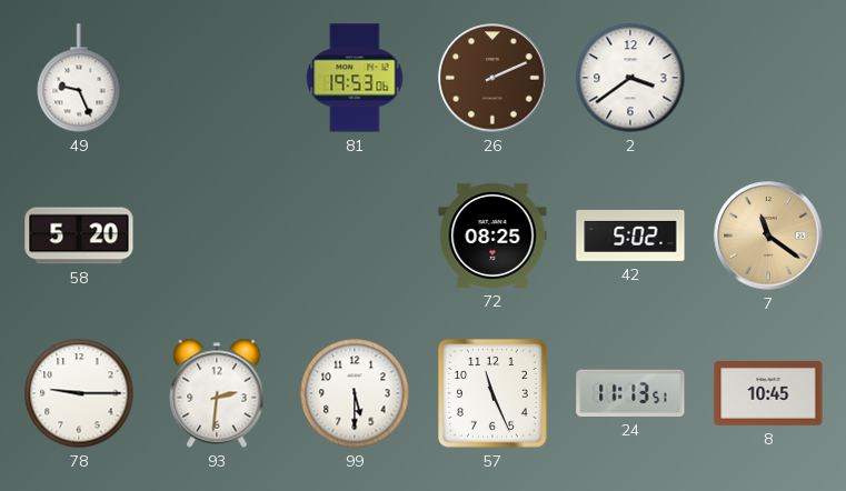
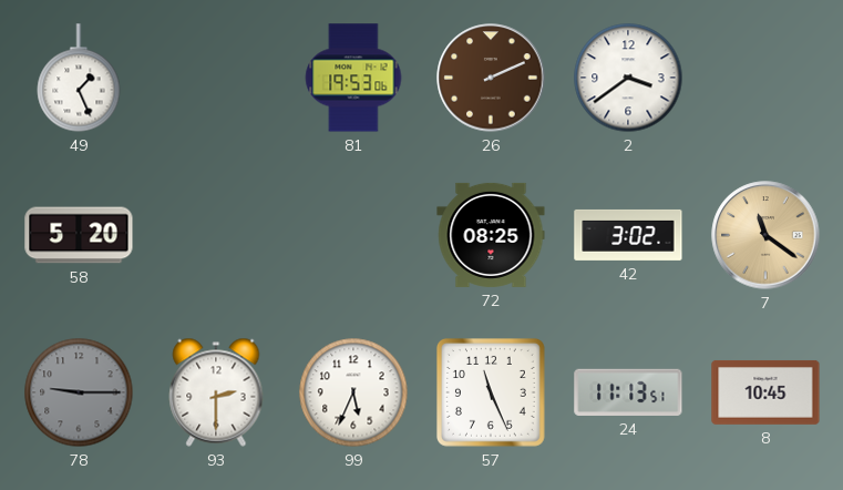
49: 9:26 -> 1:26
42: 5:02 -> 3:02
78 dial: white -> grey
93: 2:31 -> 2:30
99: 5:30 -> 5:34
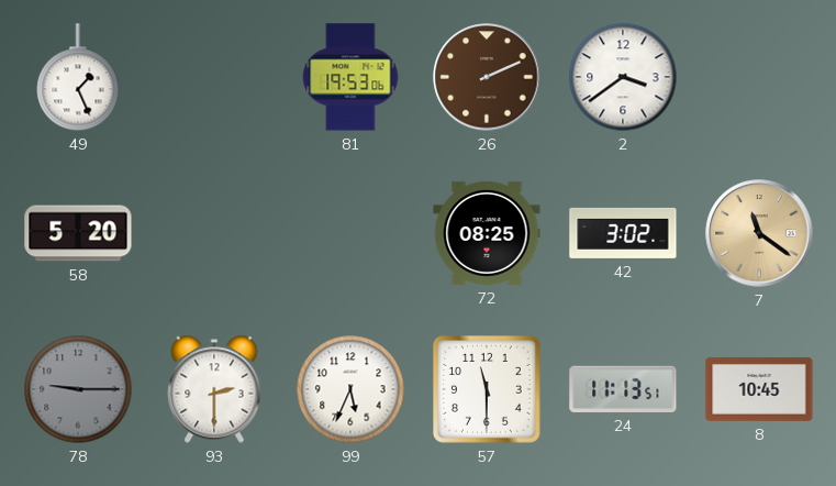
57: 11:26 -> 11:30
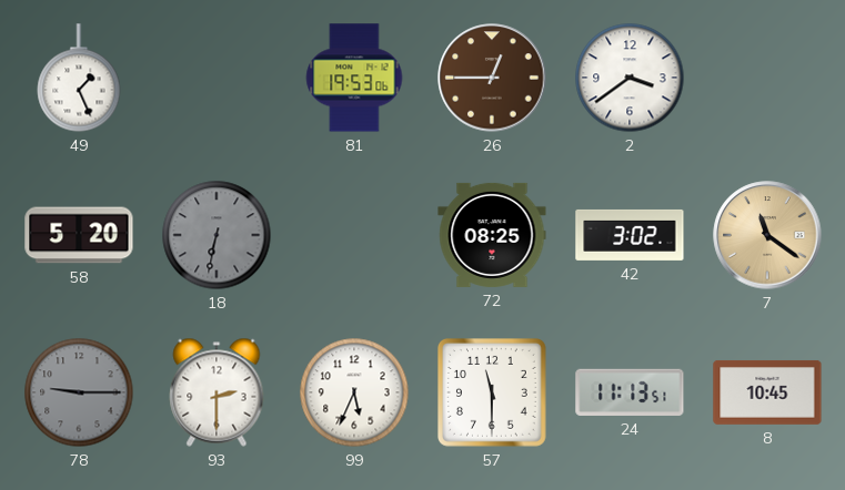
26: 2:11 -> 12:45
18: none -> 6:32
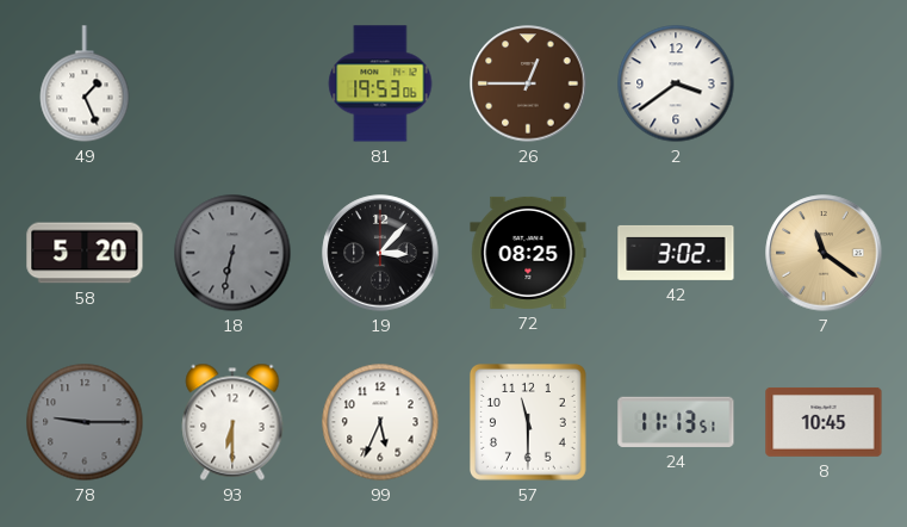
19: none -> 3:07
93: 2:30 -> 6:30
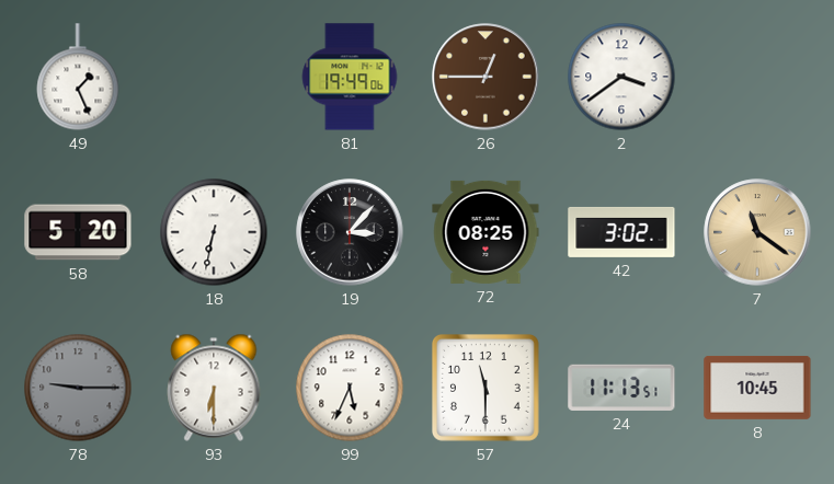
81: 19:53 -> 19:49
18 dial: grey -> white
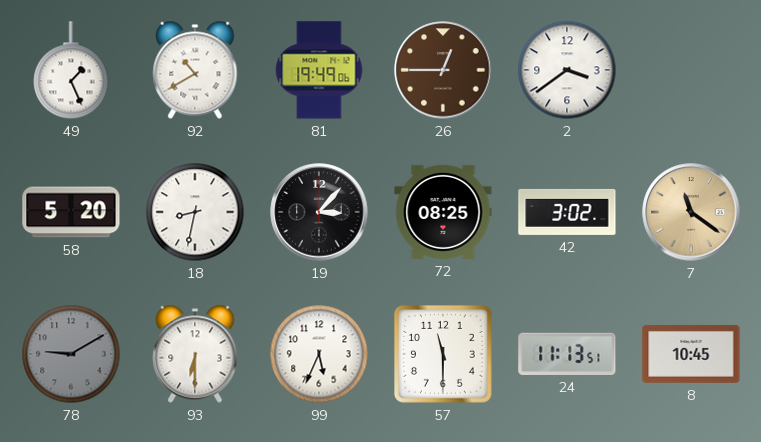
92: none -> 10:40
18: 6:32 -> 8:32
78: 9:15 -> 9:10
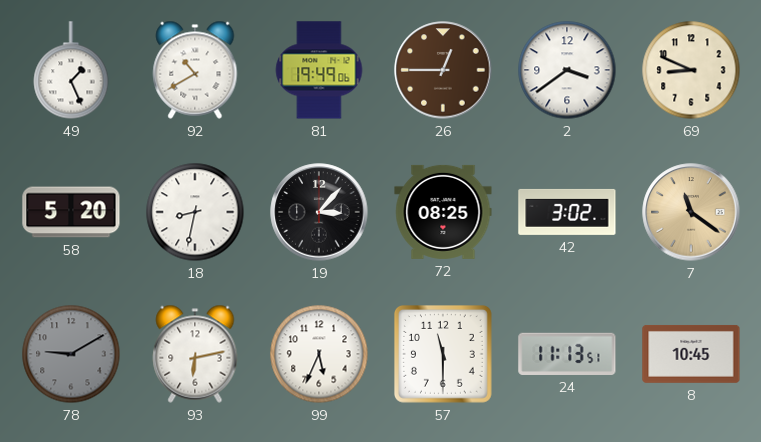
69: none -> 8:49
93: 6:30 -> 6:13
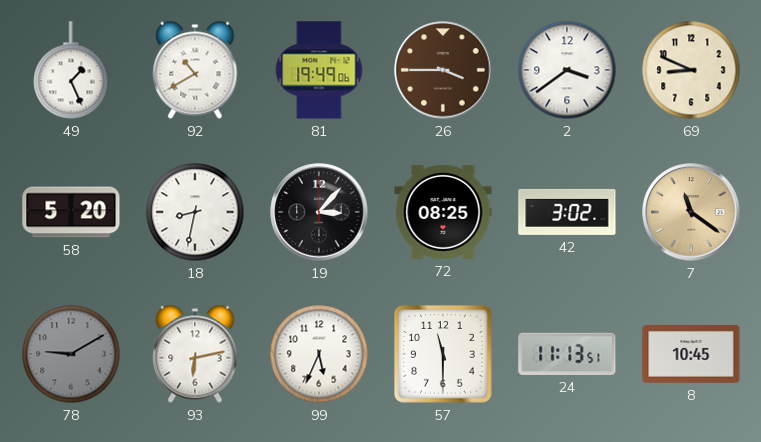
26: 12:45 -> 3:45
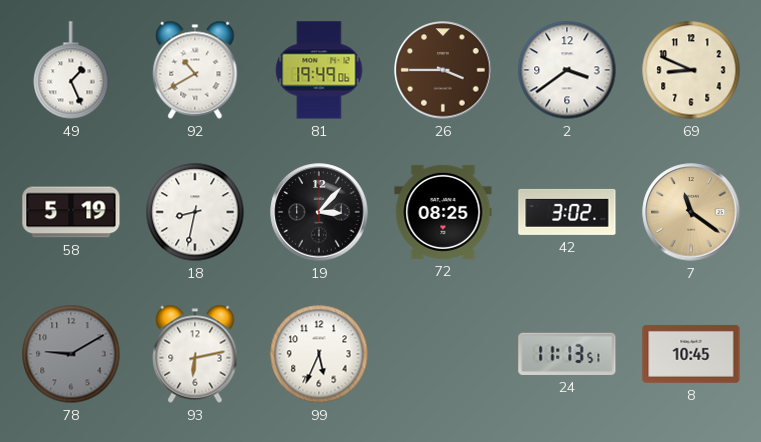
58: 5:20 -> 5:19
57: 11:30 -> none
